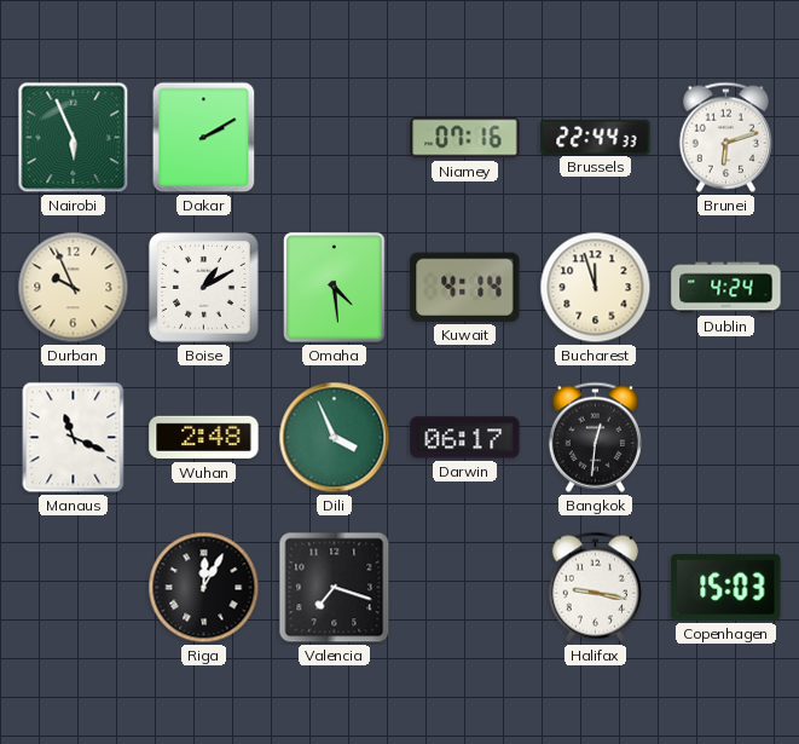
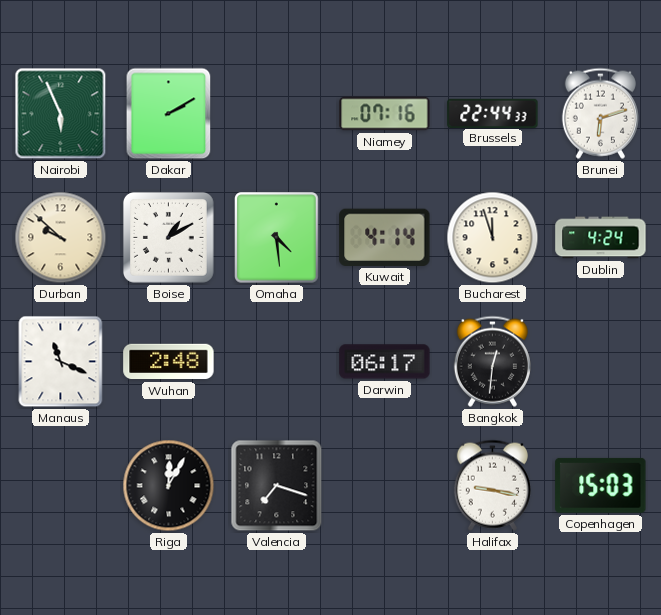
Durban: 9:56 -> 9:52
Dili: 3:56 -> none
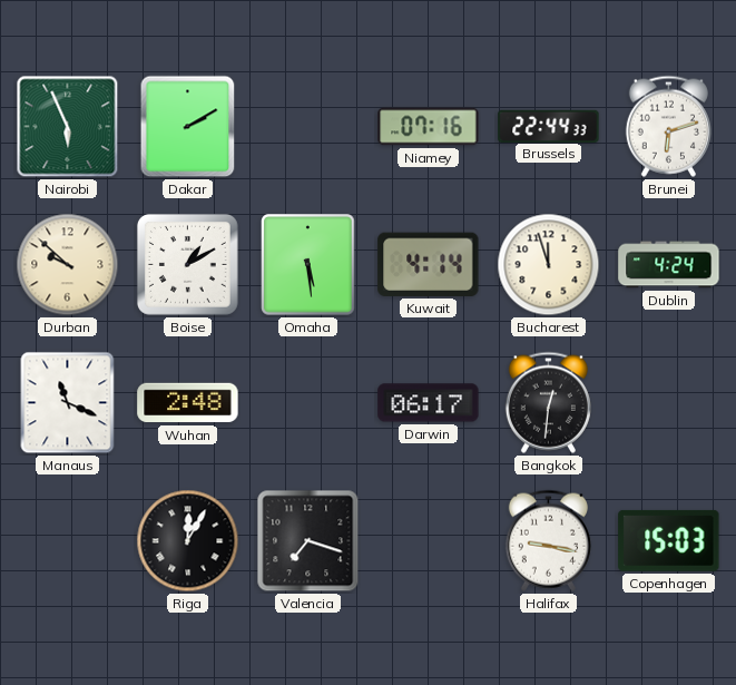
Omaha: 4:29 -> 5:29
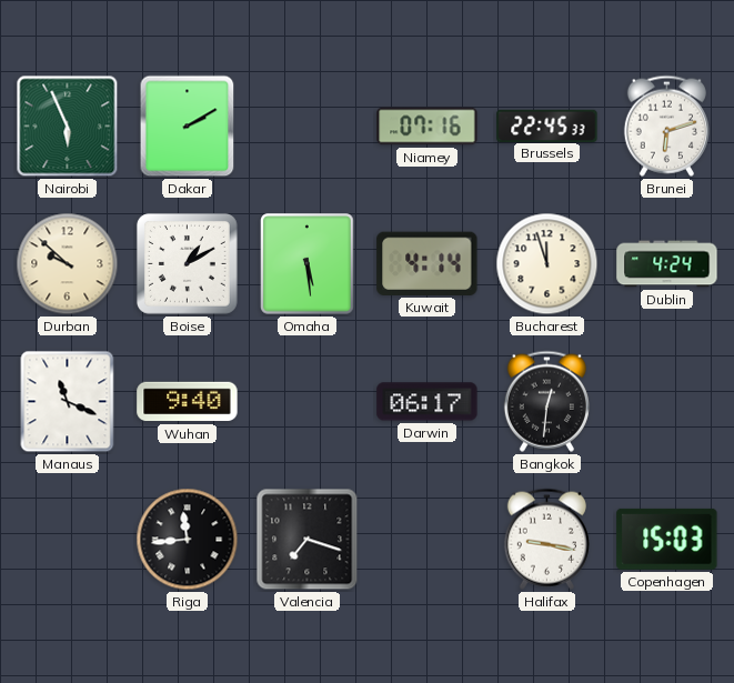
Brussels: 22:44 -> 22:45
Wuhan: 2:48 -> 9:40
Riga: 12:05 -> 11:44
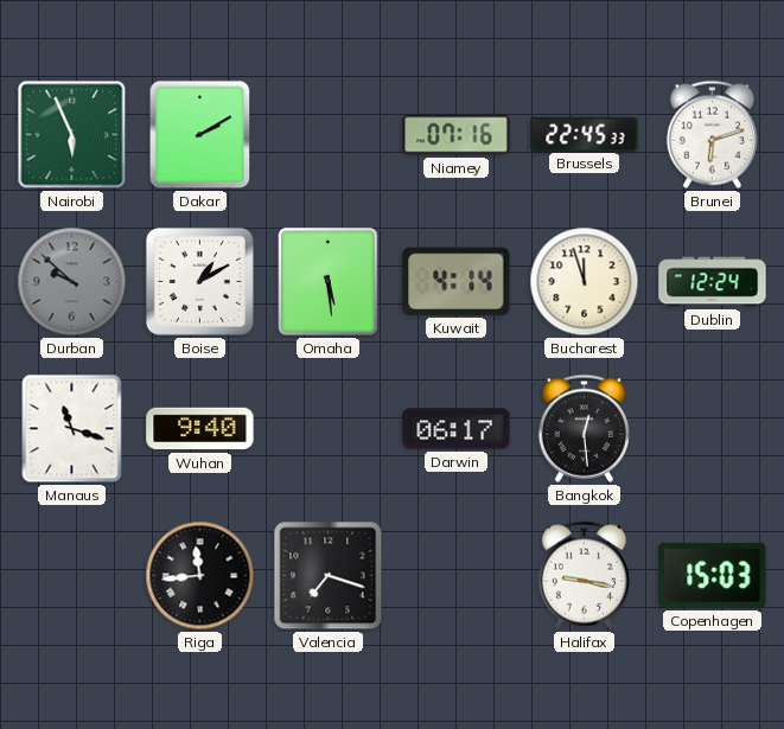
Durban dial: cream -> grey
Dublin: 4:24 -> 12:24
Manaus: 11:19 -> 11:18
Bangkok: 12:31 -> 12:29
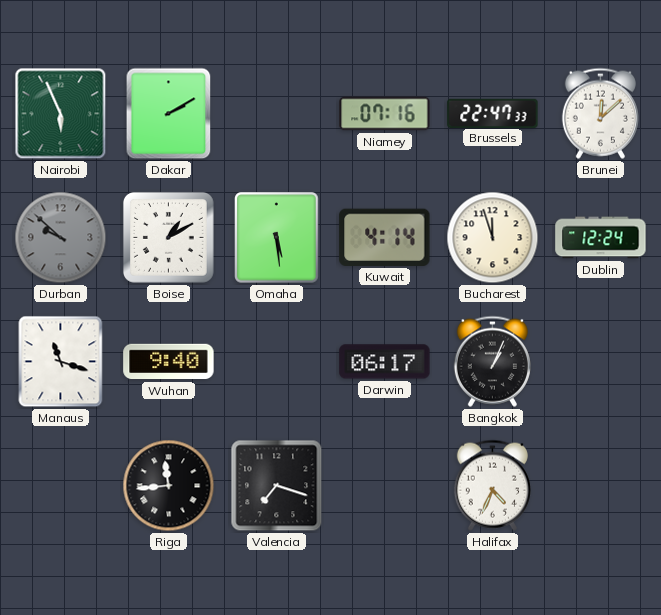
Brussels: 22:45 -> 22:47
Brunei: 6:12 -> 12:08
Bangkok: 12:29 -> 1:04
Halifax: 9:17 -> 4:34
Copenhagen: 15:03 -> none
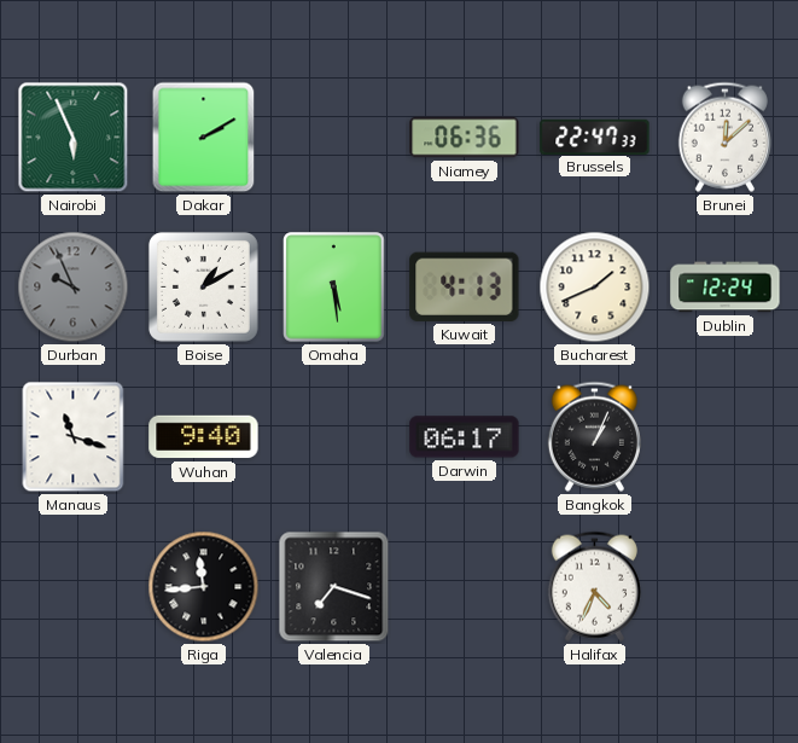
Niamey: 07:16 -> 06:36
Durban: 9:52 -> 9:56
Kuwait: 4:14 -> 4:13
Bucharest: 11:57 -> 1:41
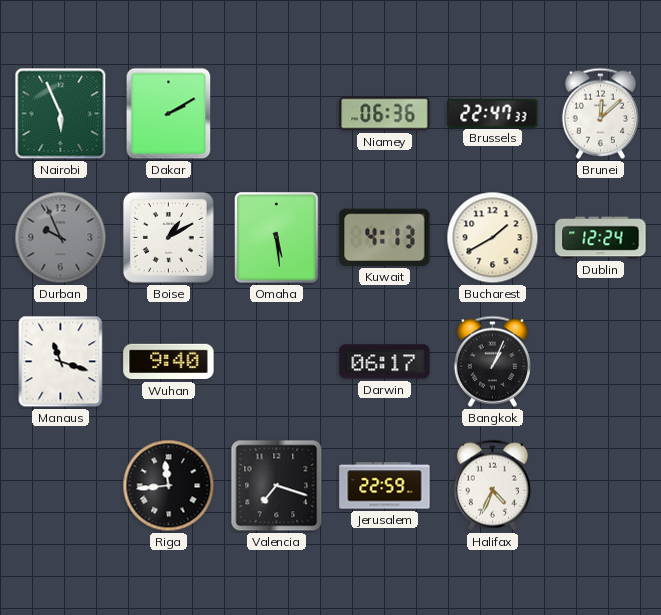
Bucharest: 1:41 -> 1:40
Jerusalem: none -> 22:59
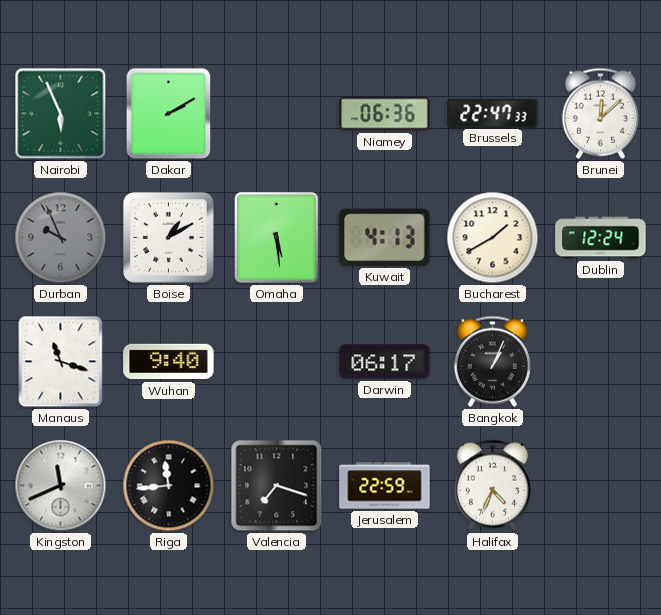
Kingston: none -> 11:41
